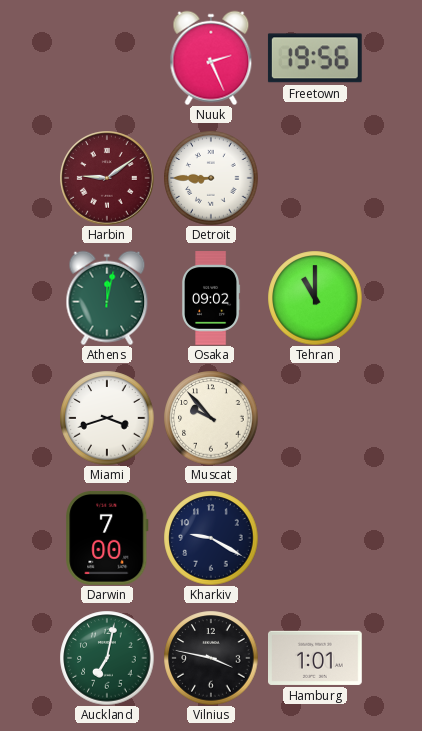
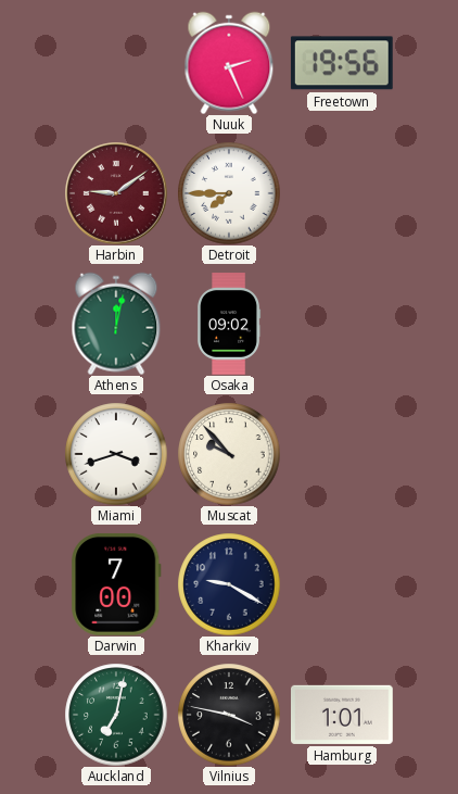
Detroit: 8:45 -> 7:45
Tehran: 11:00 -> none
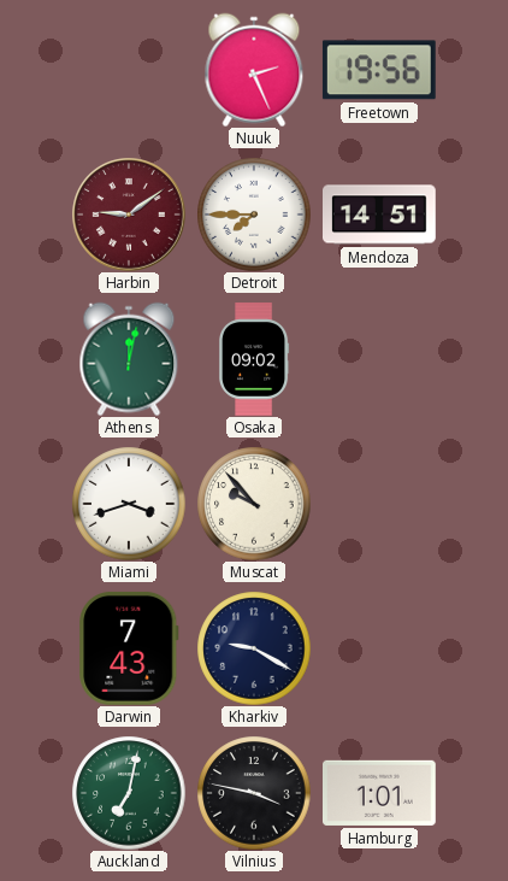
Mendoza: none -> 14:51
Darwin: 7:00 -> 7:43
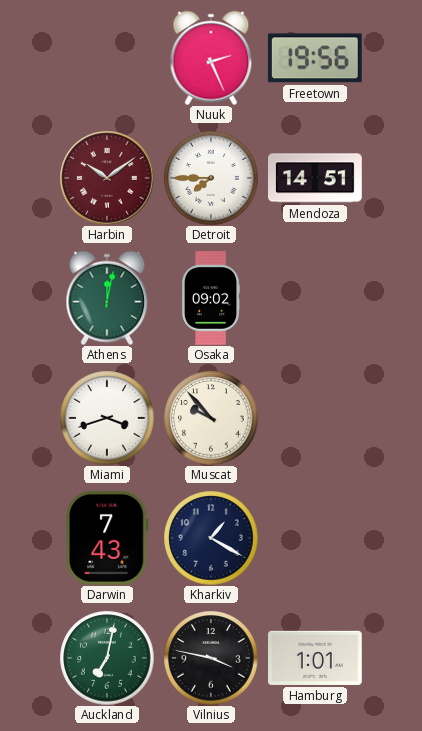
Harbin: 9:09 -> 10:09
Kharkiv: 9:20 -> 1:20
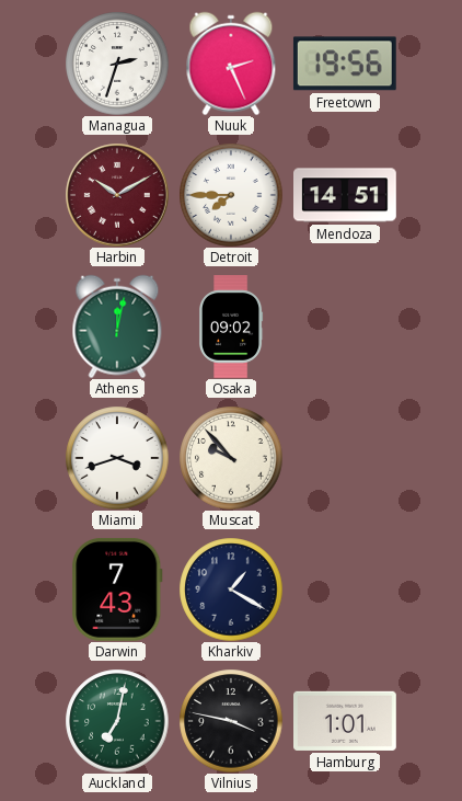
Managua: none -> 2:33
Harbin: 10:09 -> 10:10
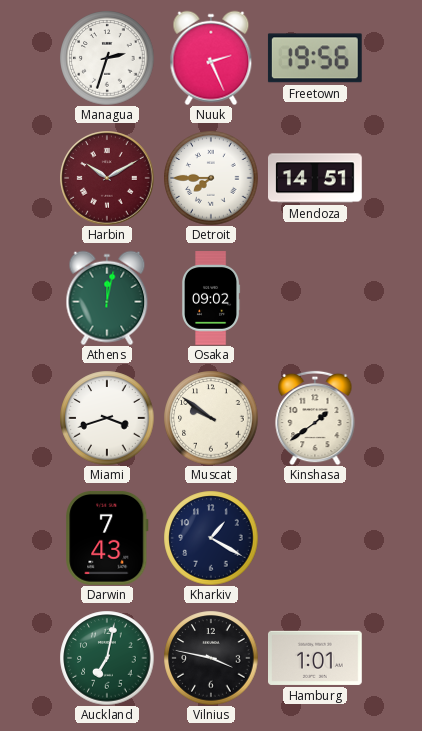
Muscat: 9:53 -> 9:51
Kinshasa: none -> 1:39
